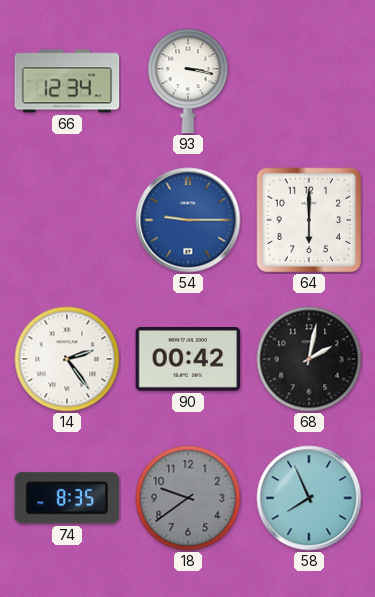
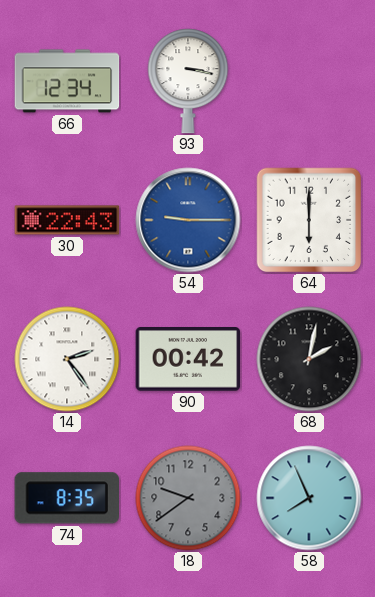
30: none -> 22:43
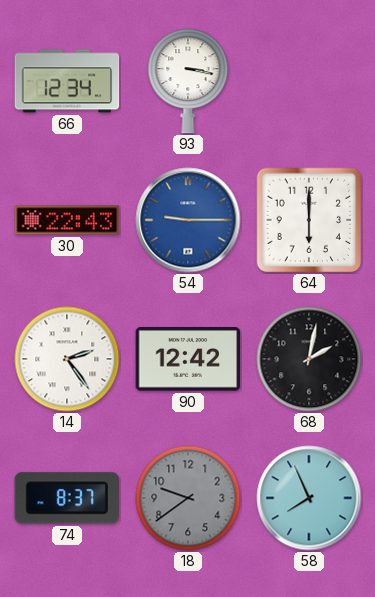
90: 00:42 -> 12:42
74: 8:35 -> 8:37
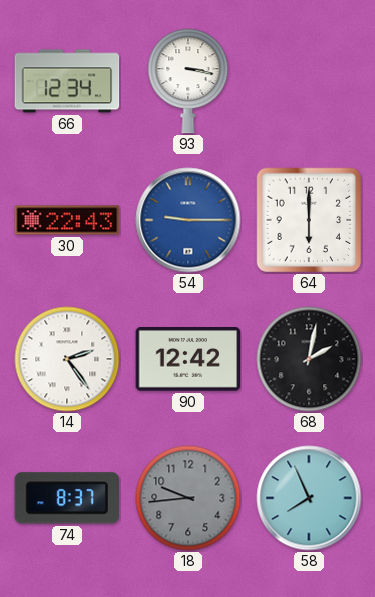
18: 9:39 -> 9:44
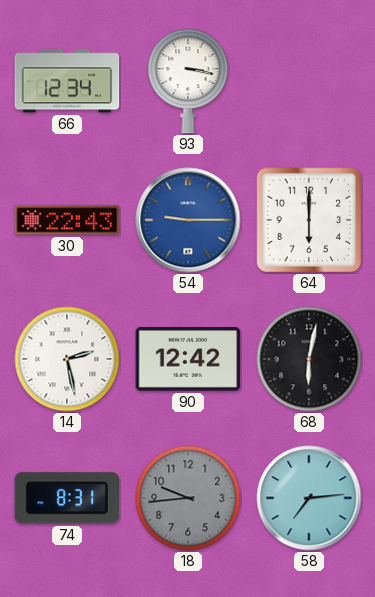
14: 2:24 -> 2:28
68: 2:02 -> 6:02
74: 8:37 -> 8:31
58: 7:56 -> 7:14
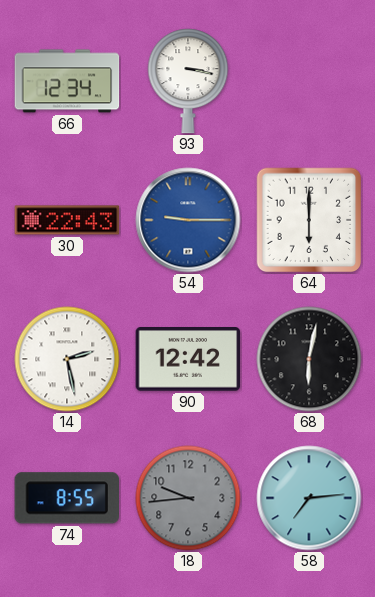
74: 8:31 -> 8:55
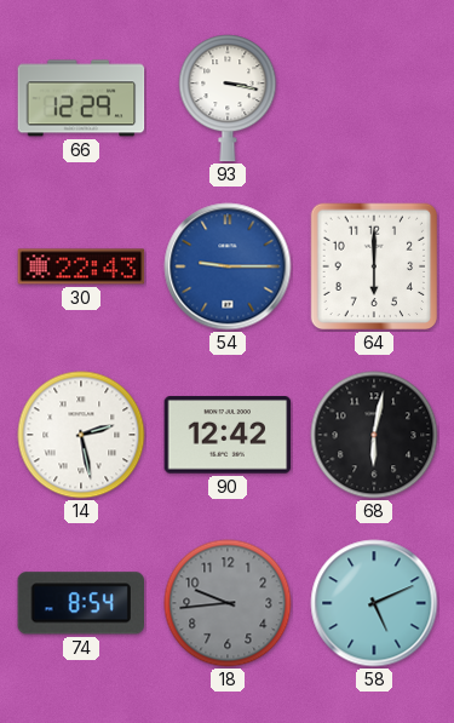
66: 12:34 -> 12:29
74: 8:55 -> 8:54
58: 7:14 -> 5:11
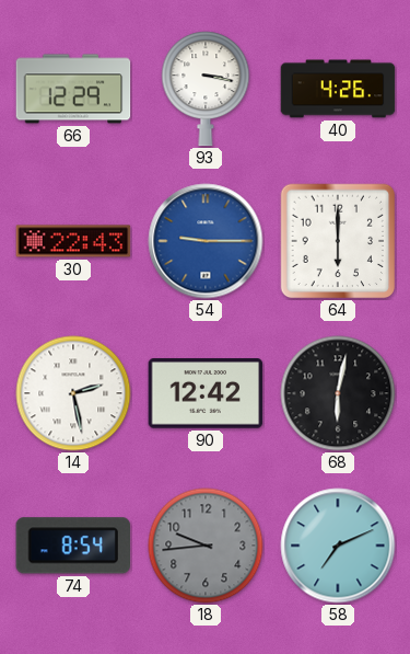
40: none -> 4:26
58: 5:11 -> 7:11
